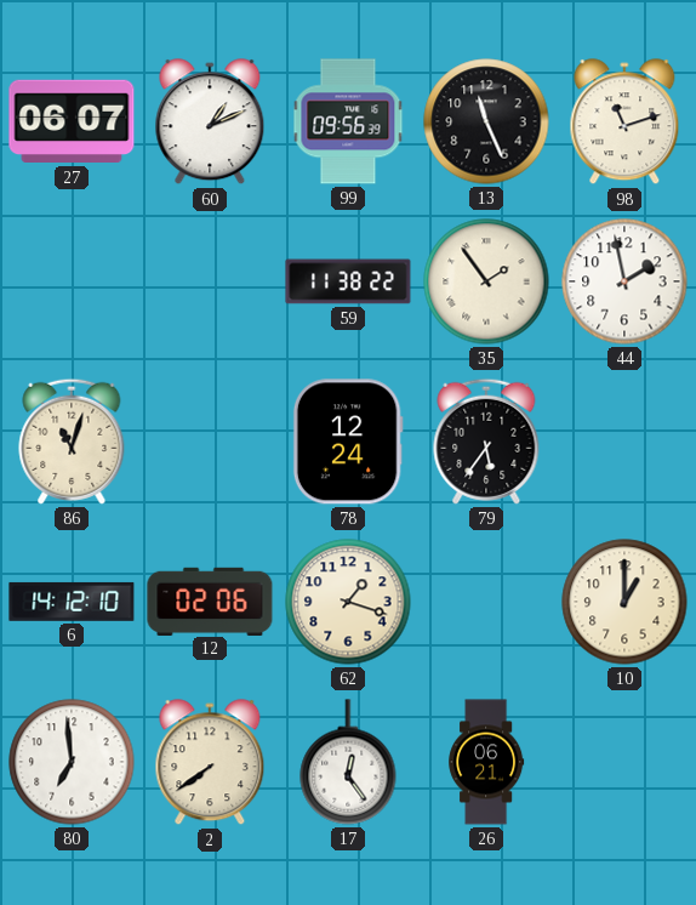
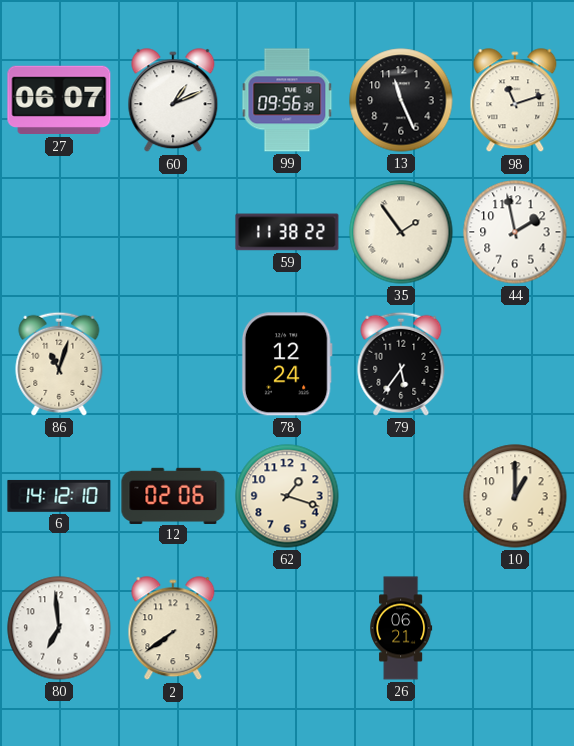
17: 12:24 -> none
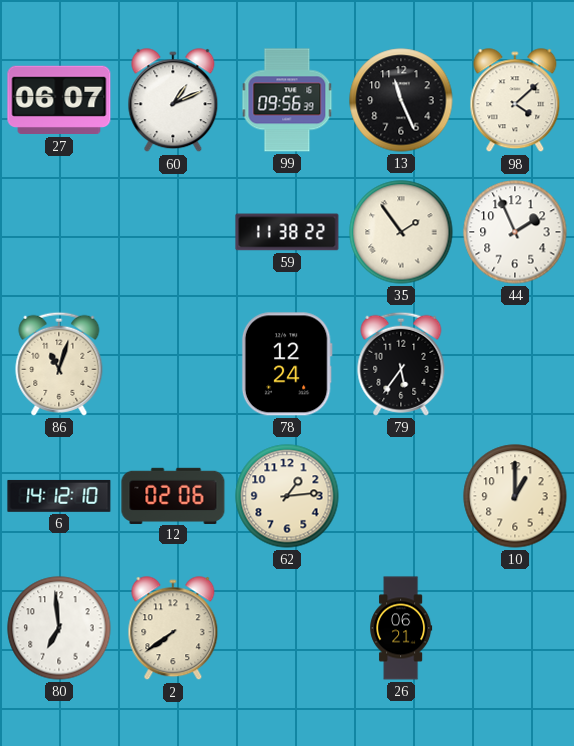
98: 11:12 -> 4:08
44: 1:58 -> 1:56
62: 1:18 -> 1:14
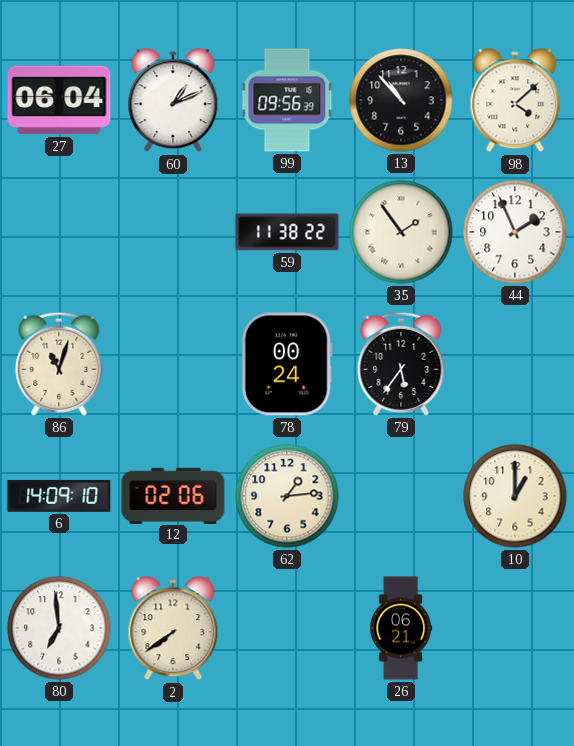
27: 06:07 -> 06:04
13: 11:26 -> 10:53
78: 12:24 -> 00:24
6: 14:12 -> 14:09
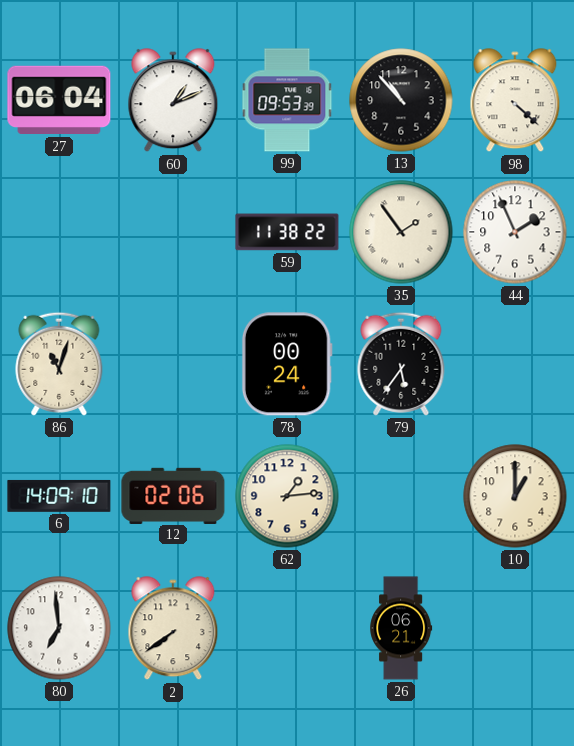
99: 09:56 -> 09:53
98: 4:08 -> 4:22
